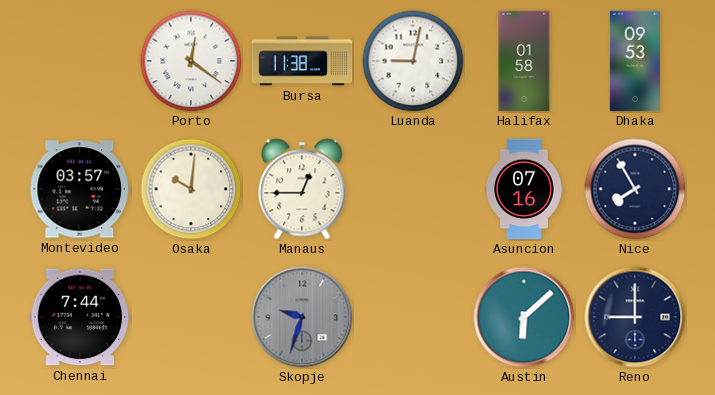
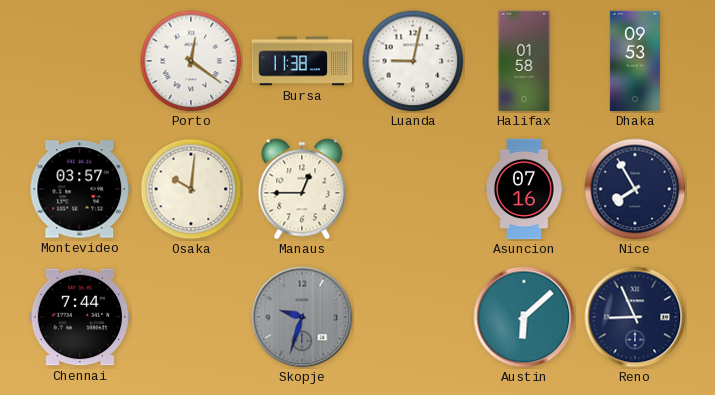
Reno: 9:00 -> 8:56
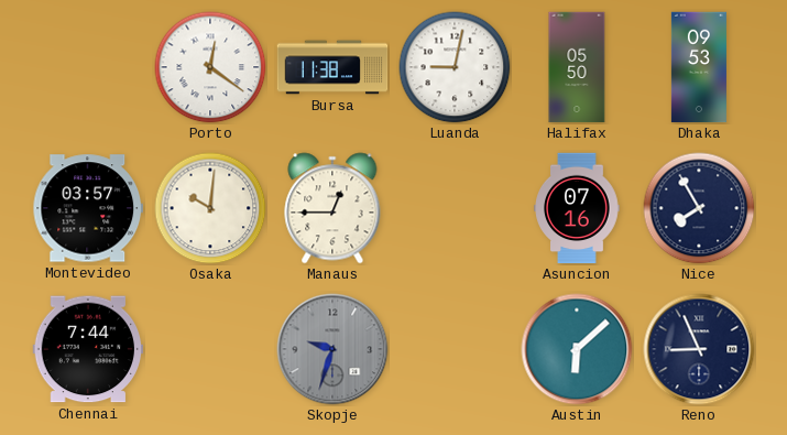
Halifax: 01:58 -> 05:50
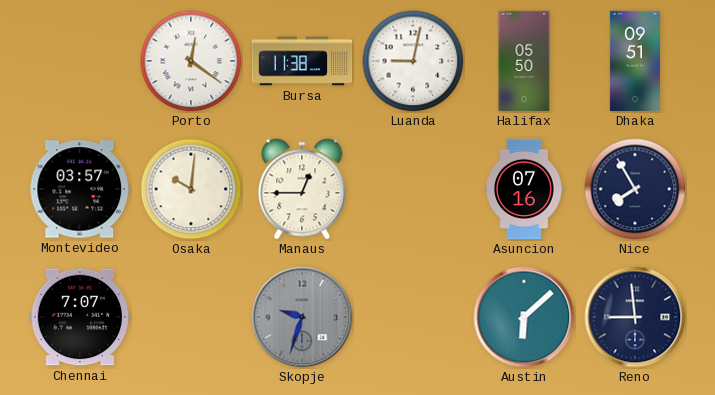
Dhaka: 09:53 -> 09:51
Chennai: 7:44 -> 7:07
Reno: 8:56 -> 8:59
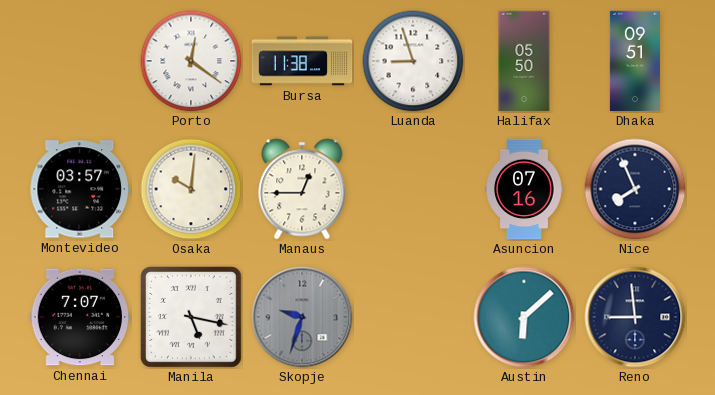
Luanda: 9:02 -> 8:57
Nice: 7:55 -> 7:56
Manila: none -> 5:17
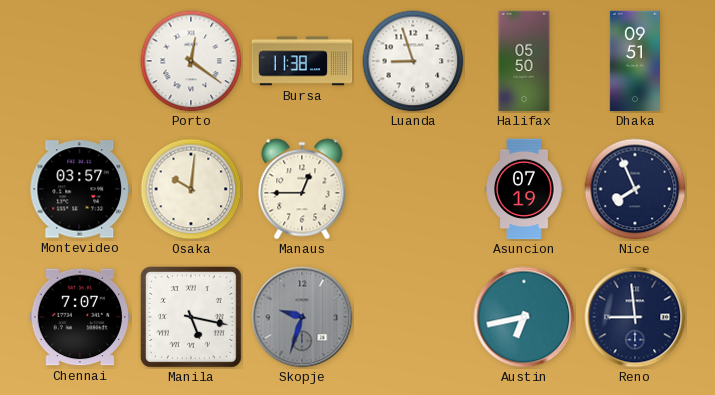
Asuncion: 07:16 -> 07:19
Austin: 6:08 -> 6:43
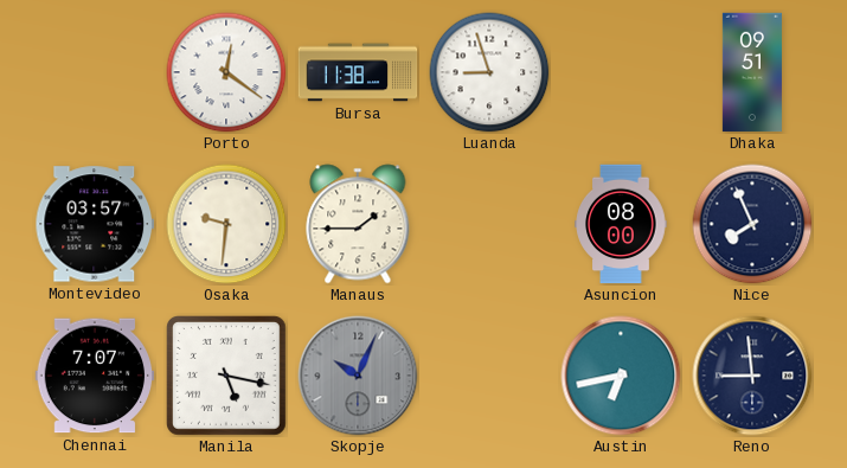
Halifax: 05:50 -> none
Osaka: 10:01 -> 9:31
Manaus: 12:45 -> 1:45
Asuncion: 07:19 -> 08:00
Skopje: 9:33 -> 10:04
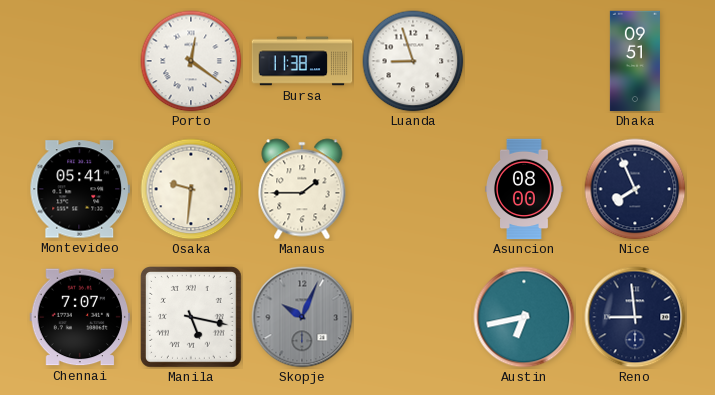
Montevideo: 03:57 -> 05:41
